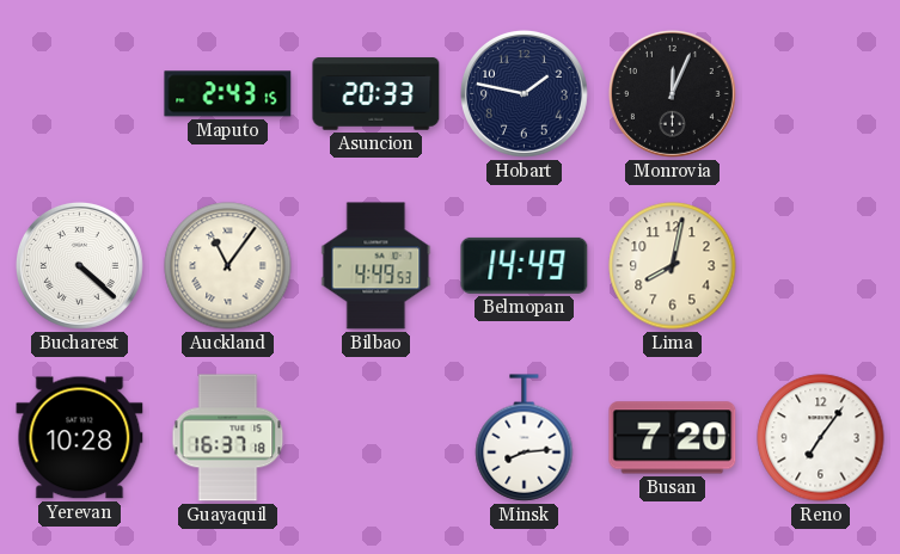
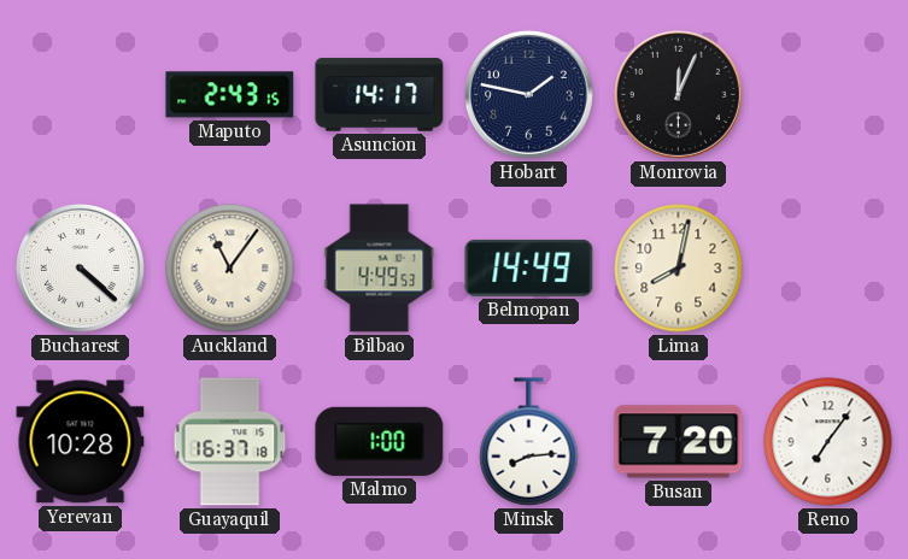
Asuncion: 20:33 -> 14:17
Malmo: none -> 1:00
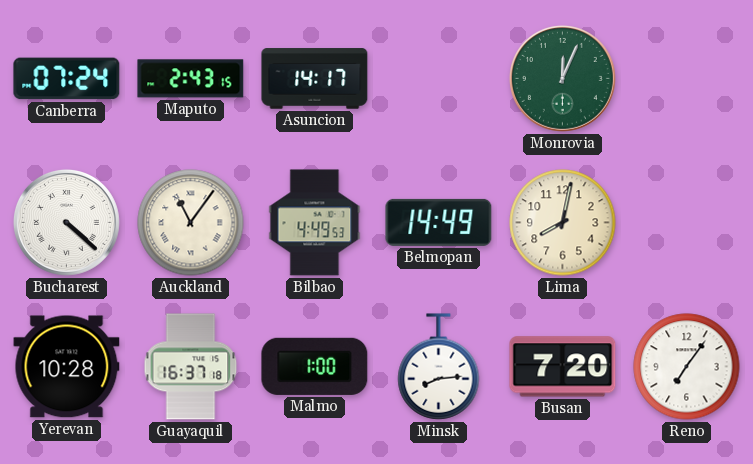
Canberra: none -> 07:24
Hobart: 1:47 -> none
Monrovia dial: black -> green
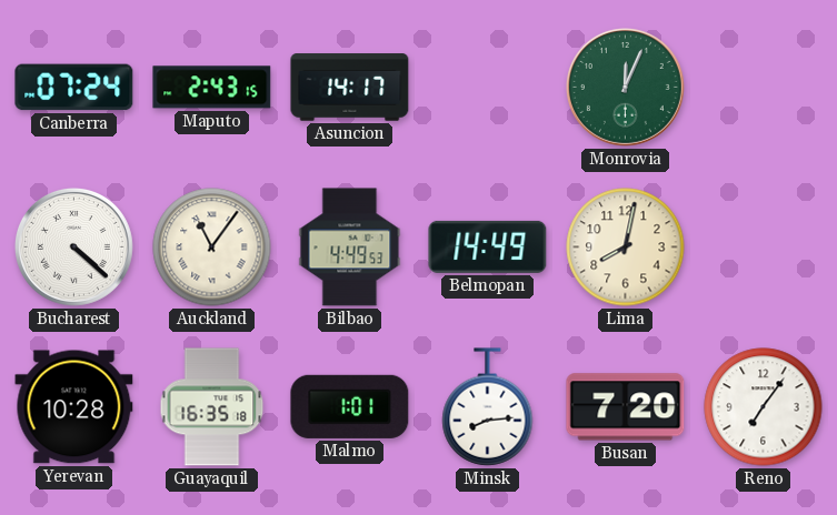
Guayaquil: 16:37 -> 16:35
Malmo: 1:00 -> 1:01
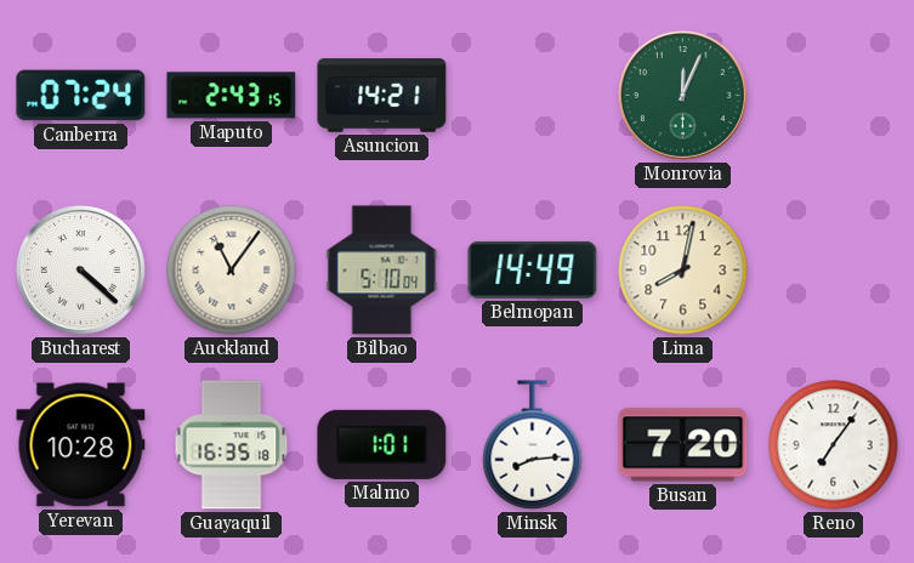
Asuncion: 14:17 -> 14:21
Bilbao: 4:49 -> 5:10
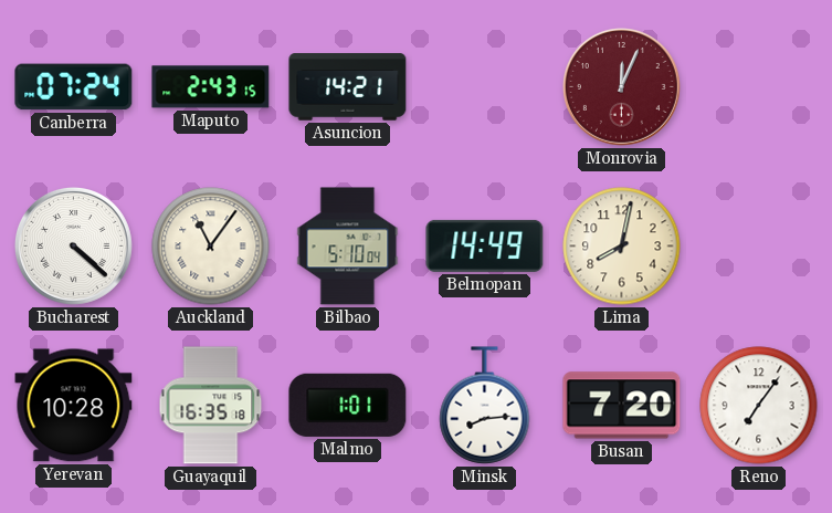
Monrovia dial: green -> burgundy
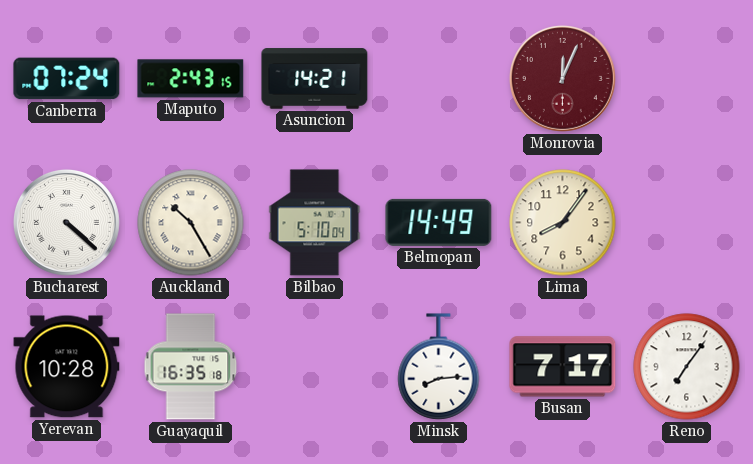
Auckland: 11:06 -> 10:25
Lima: 8:02 -> 8:06
Malmo: 1:01 -> none
Busan: 7:20 -> 7:17
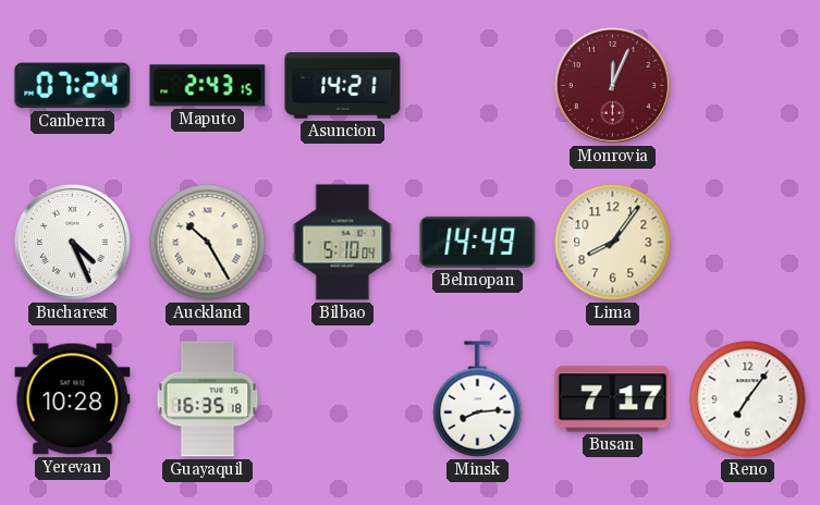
Bucharest: 4:22 -> 4:26
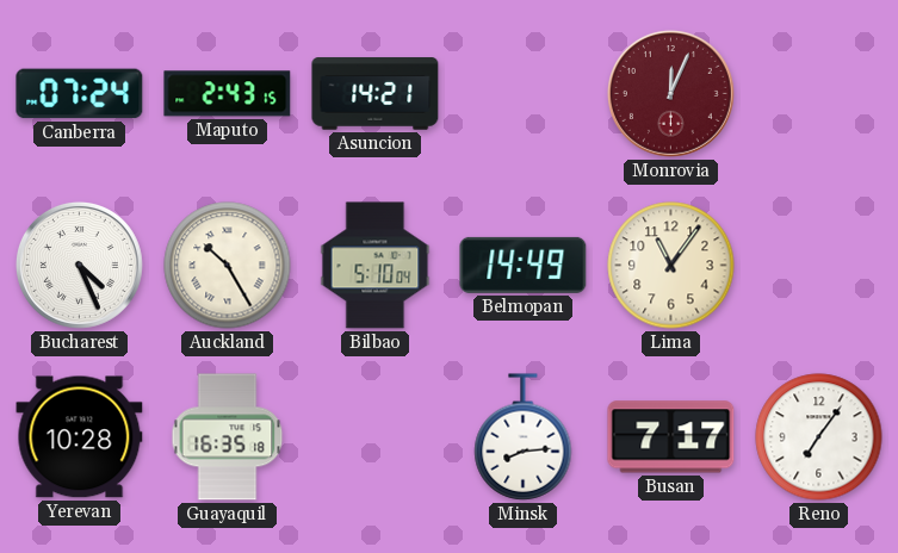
Lima: 8:06 -> 11:06
